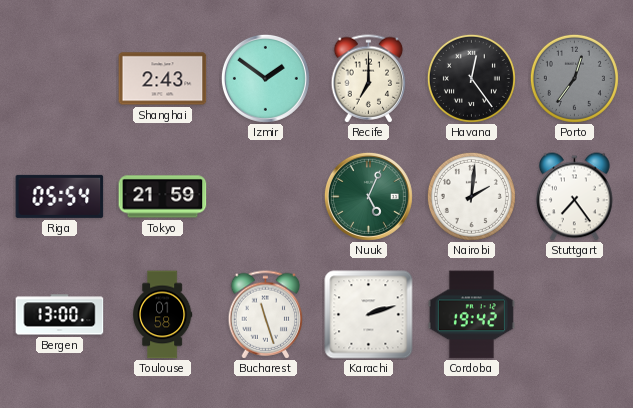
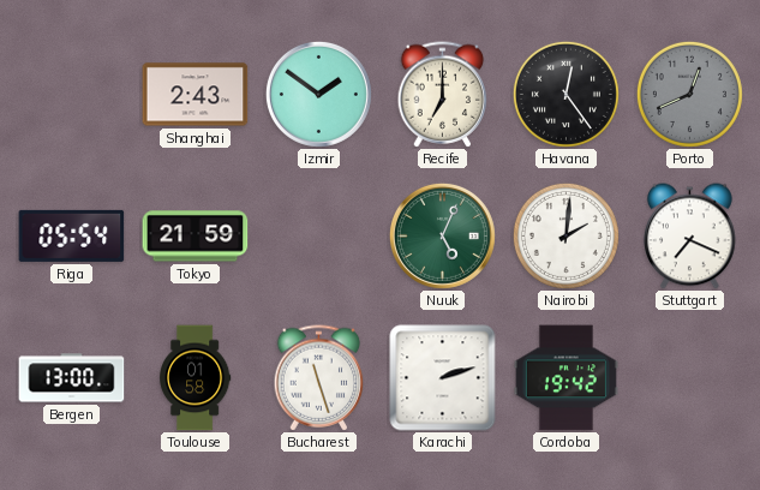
Porto: 12:36 -> 12:41
Stuttgart: 7:24 -> 7:19
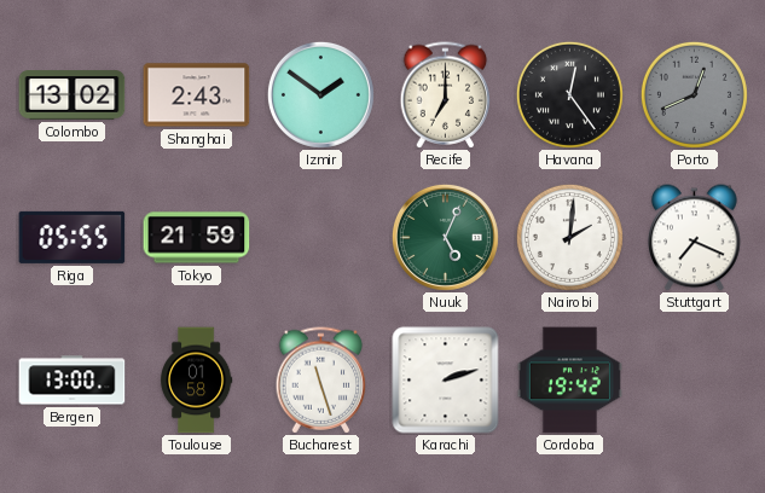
Colombo: none -> 13:02
Riga: 05:54 -> 05:55
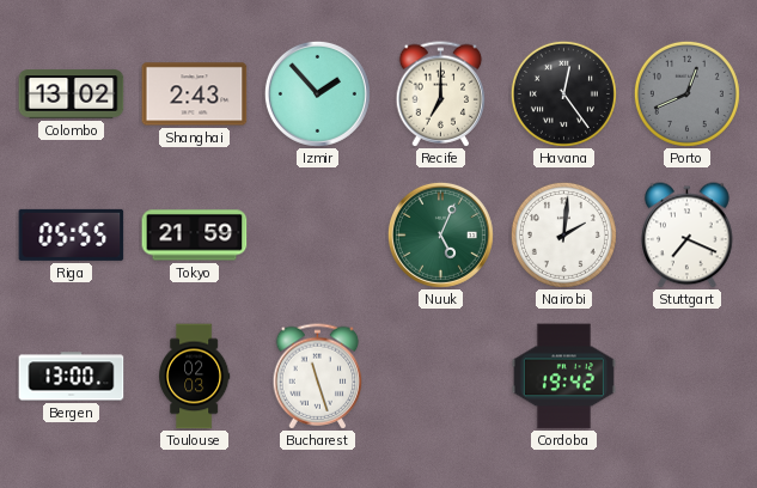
Izmir: 1:51 -> 1:53
Toulouse: 01:58 -> 02:03
Karachi: 2:12 -> none
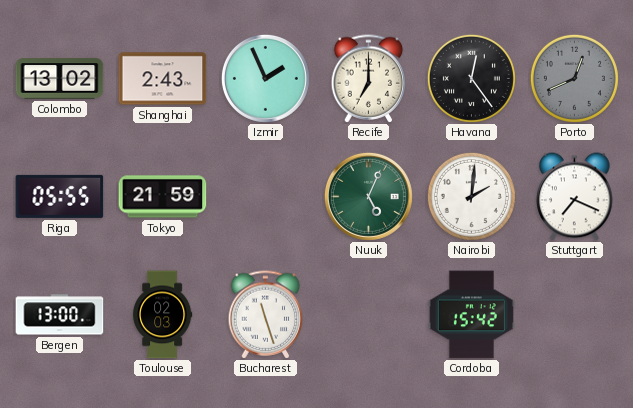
Izmir: 1:53 -> 1:56
Cordoba: 19:42 -> 15:42
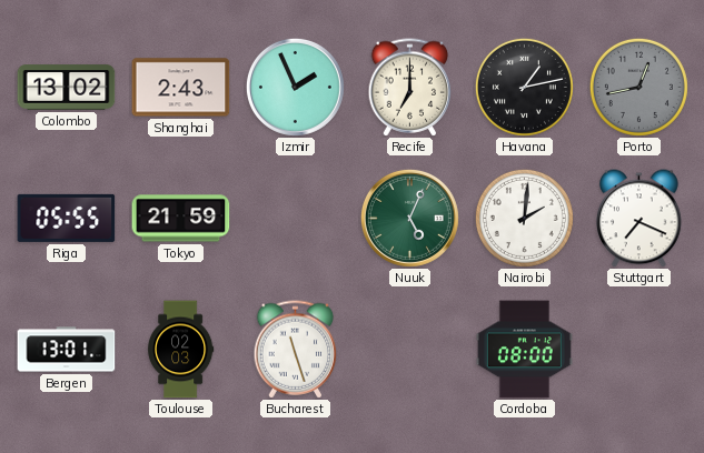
Havana: 12:24 -> 1:13
Porto: 12:41 -> 12:43
Bergen: 13:00 -> 13:01
Cordoba: 15:42 -> 08:00
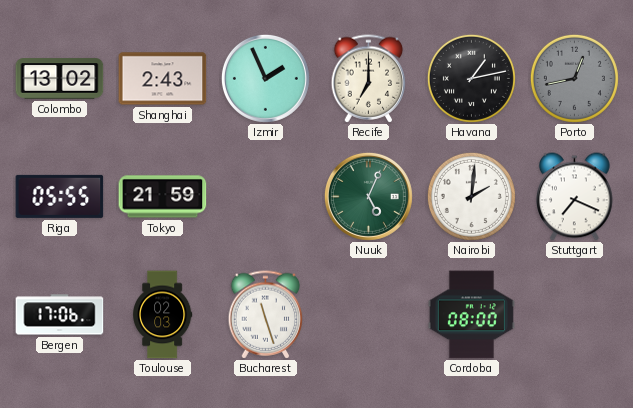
Bergen: 13:01 -> 17:06
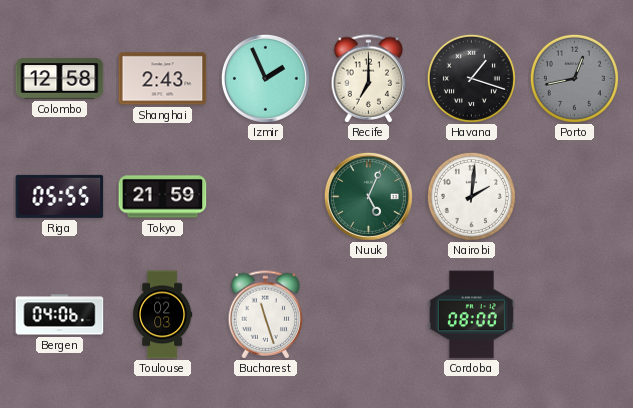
Colombo: 13:02 -> 12:58
Havana: 1:13 -> 1:18
Stuttgart: 7:19 -> none
Bergen: 17:06 -> 04:06
